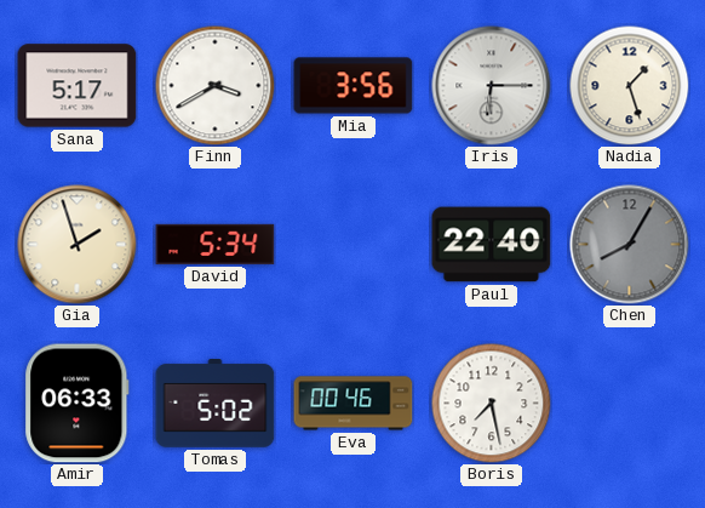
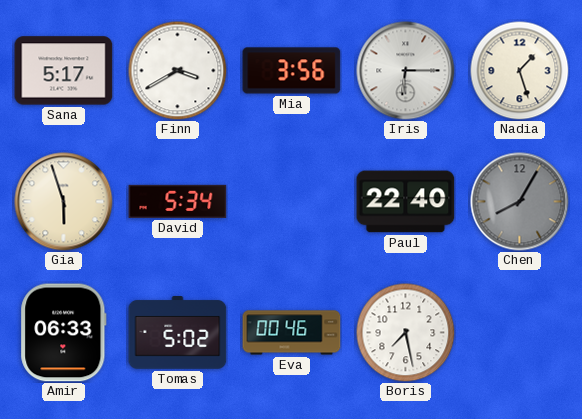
Gia: 1:57 -> 5:57
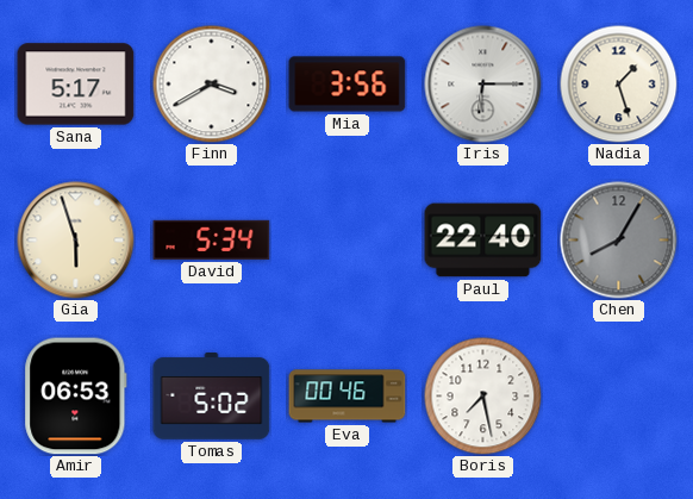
Amir: 06:33 -> 06:53
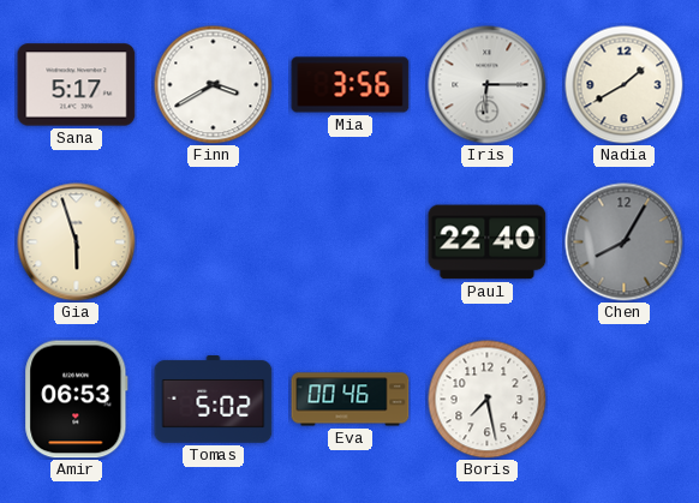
Nadia: 1:27 -> 1:40
David: 5:34 -> none
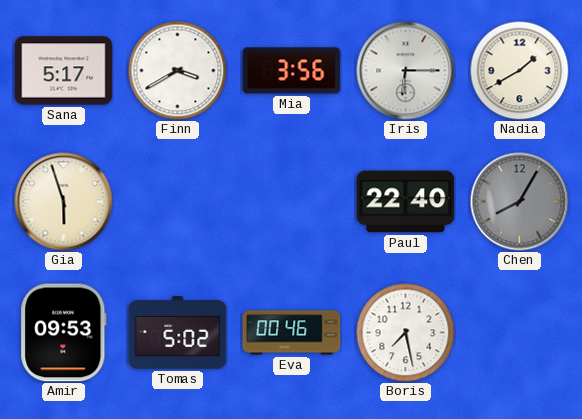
Amir: 06:53 -> 09:53
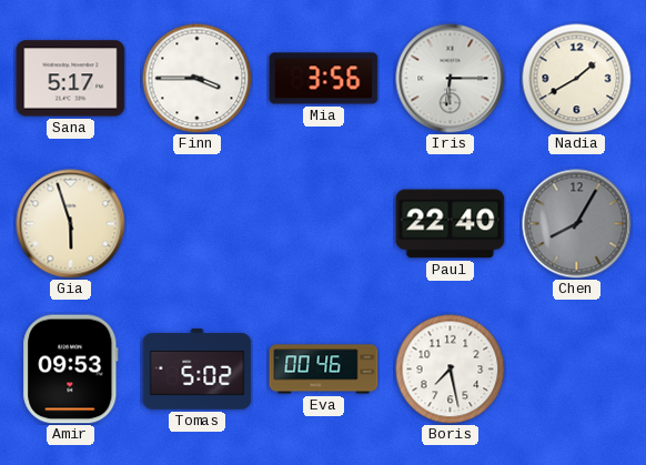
Finn: 3:40 -> 3:45
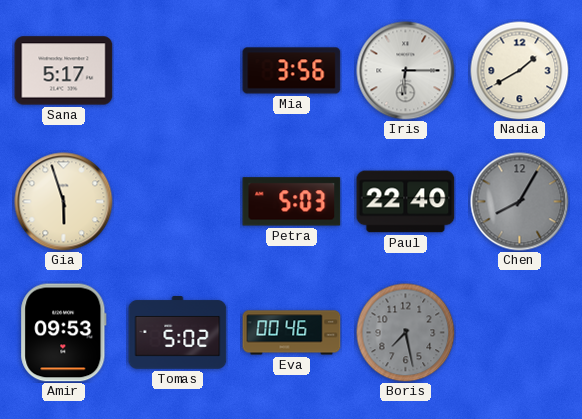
Finn: 3:45 -> none
Petra: none -> 5:03
Boris dial: white -> grey
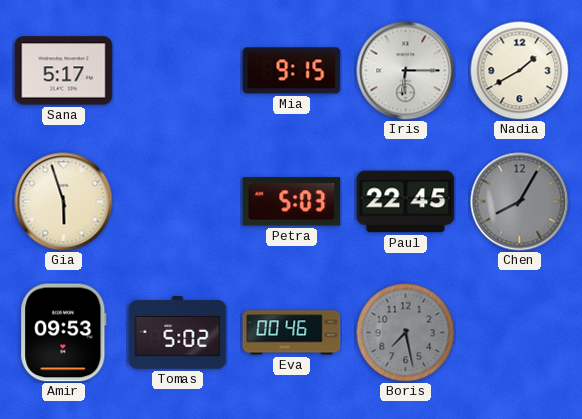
Mia: 3:56 -> 9:15
Paul: 22:40 -> 22:45
